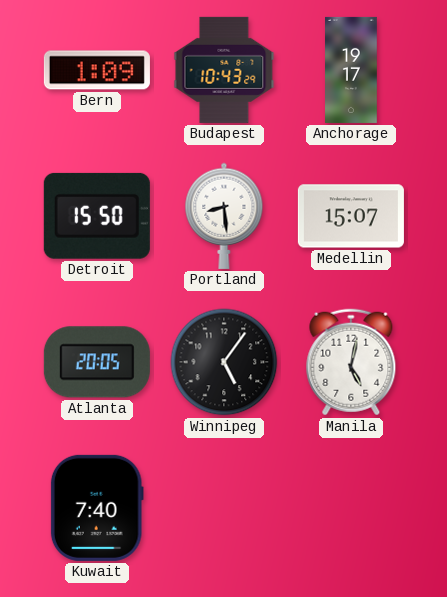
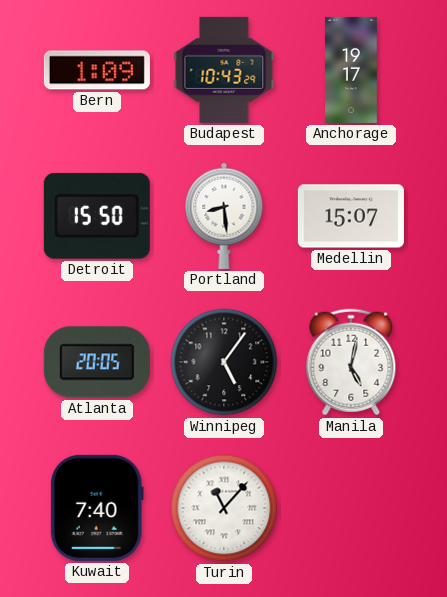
Turin: none -> 11:07
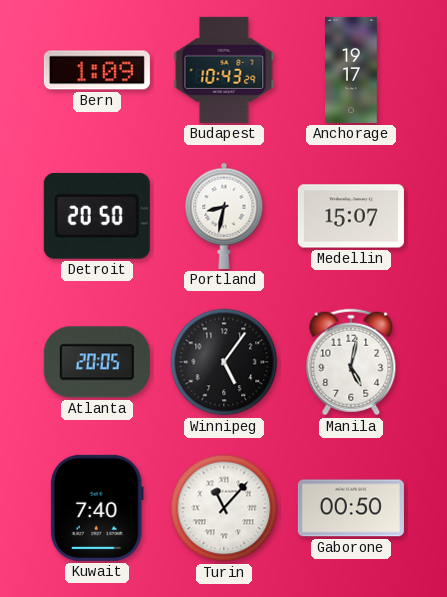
Detroit: 15:50 -> 20:50
Portland: 8:29 -> 8:32
Gaborone: none -> 00:50
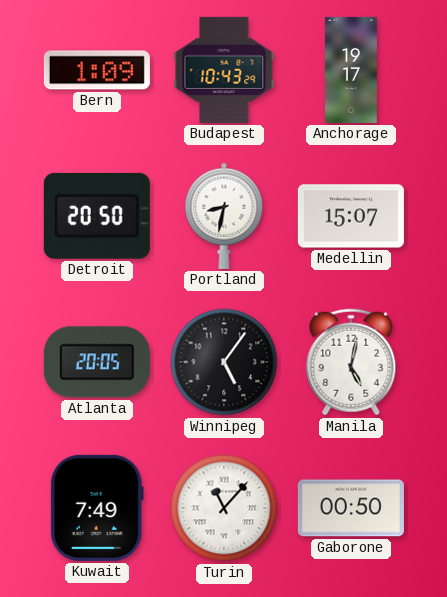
Kuwait: 7:40 -> 7:49
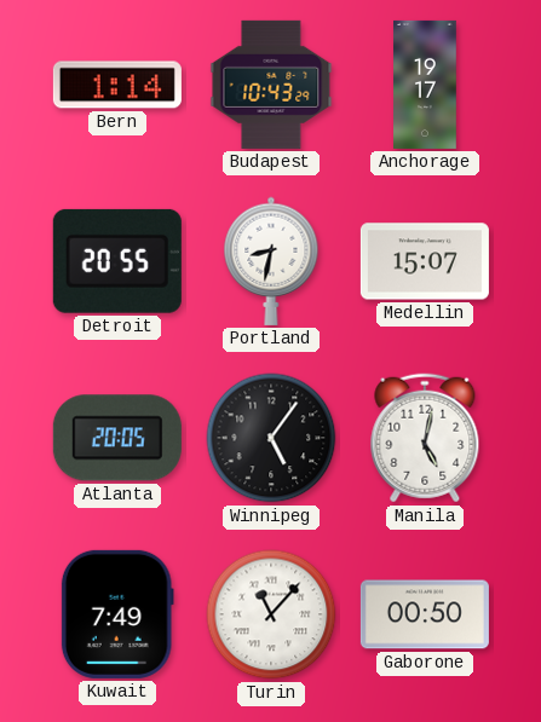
Bern: 1:09 -> 1:14
Detroit: 20:50 -> 20:55
